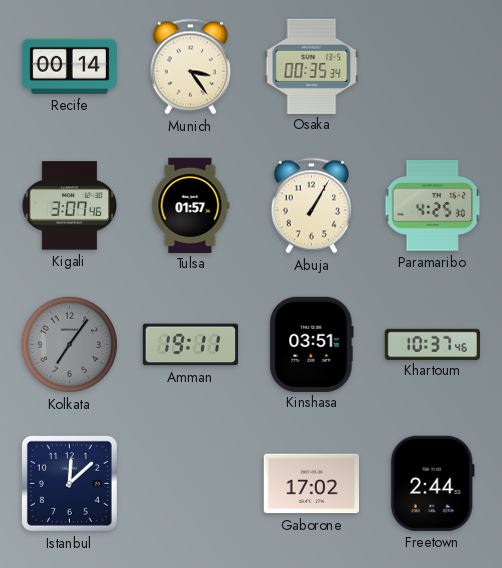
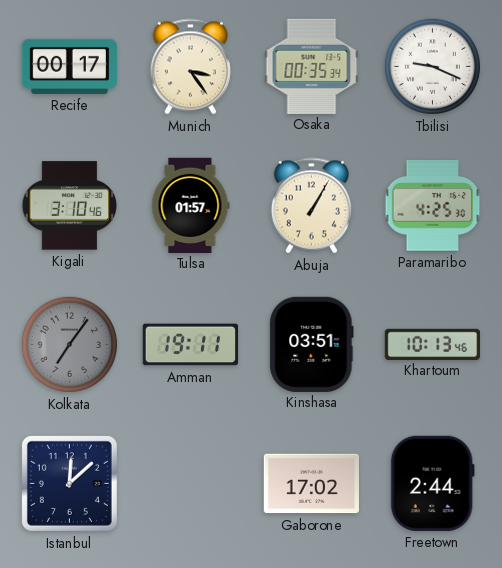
Recife: 00:14 -> 00:17
Tbilisi: none -> 9:19
Kigali: 3:07 -> 3:10
Khartoum: 10:37 -> 10:13
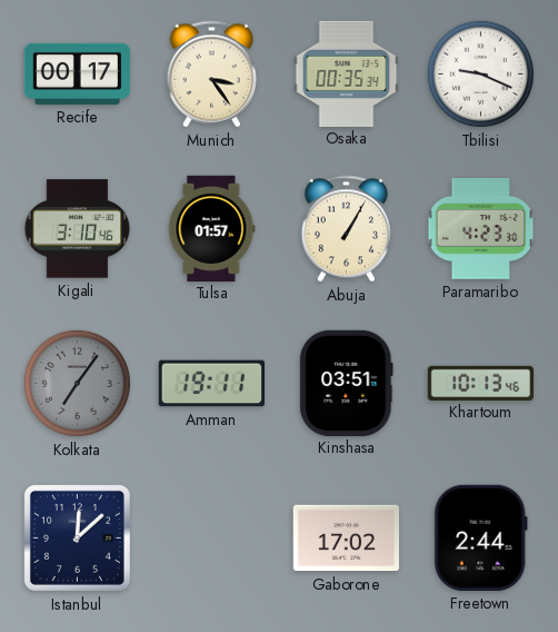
Paramaribo: 4:25 -> 4:23
